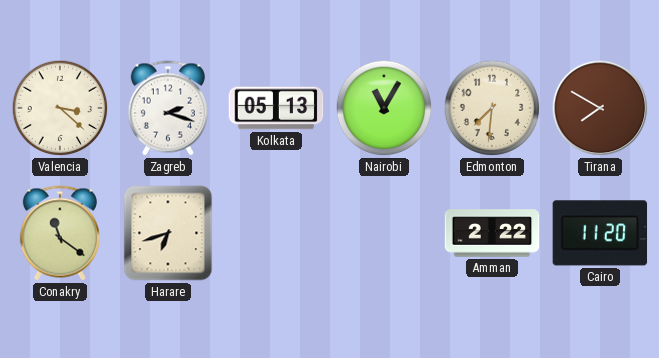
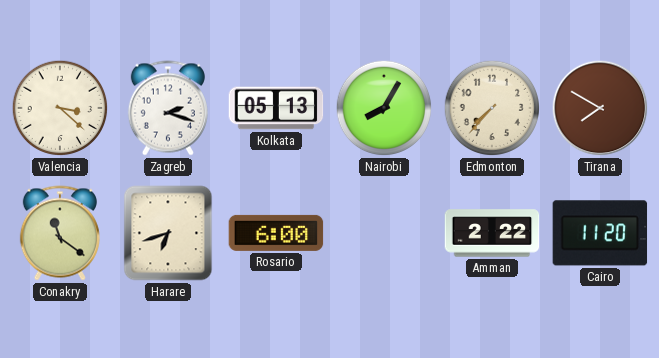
Nairobi: 11:05 -> 8:05
Edmonton: 7:31 -> 7:37
Rosario: none -> 6:00
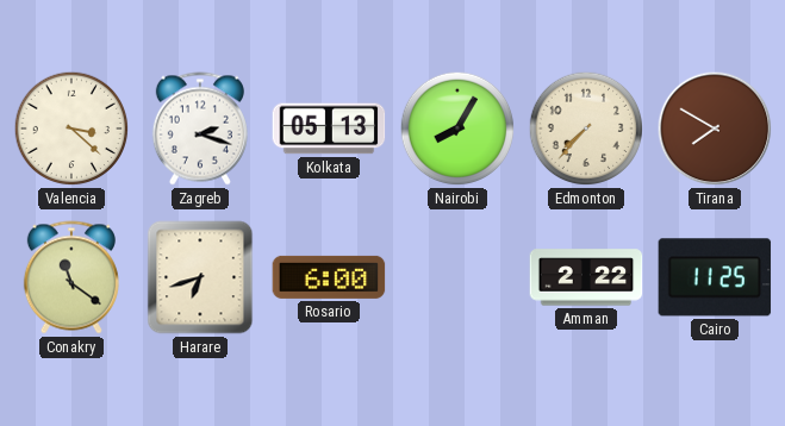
Cairo: 11:20 -> 11:25
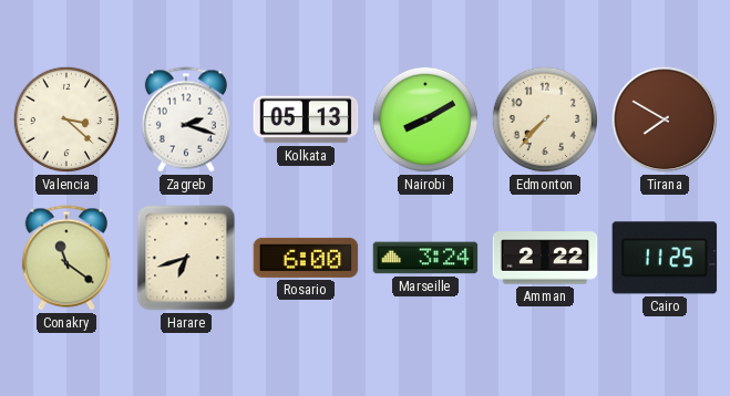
Nairobi: 8:05 -> 8:10
Marseille: none -> 3:24
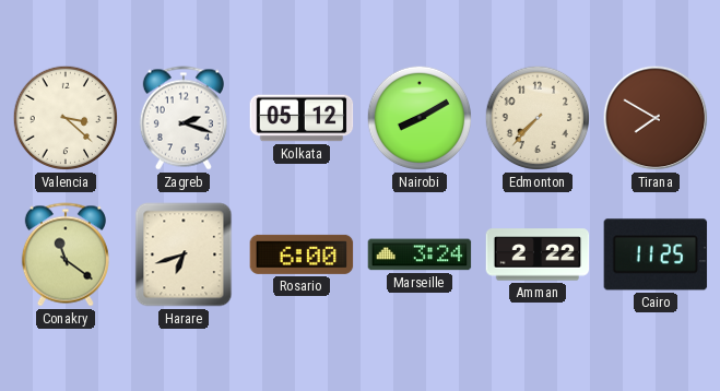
Kolkata: 05:13 -> 05:12
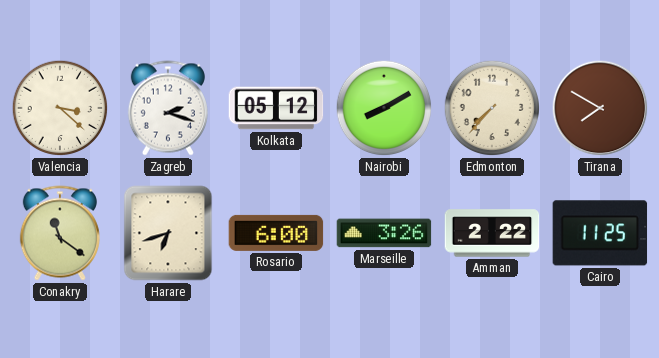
Marseille: 3:24 -> 3:26
